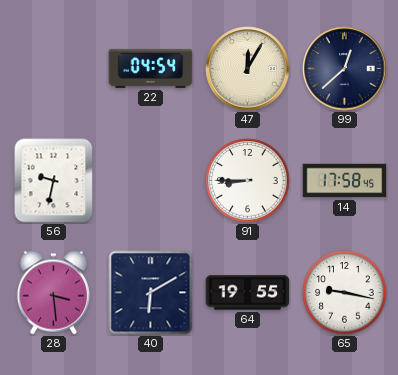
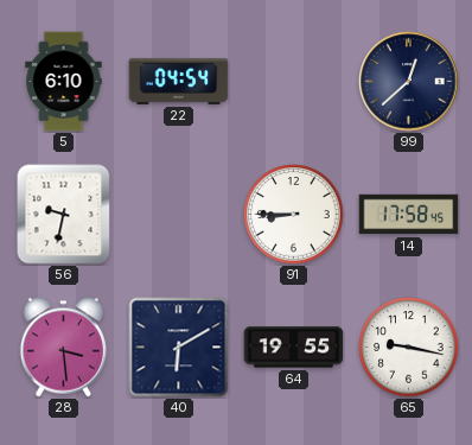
5: none -> 6:10
47: 12:05 -> none
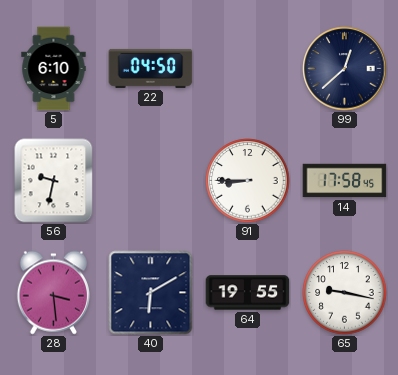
22: 04:54 -> 04:50
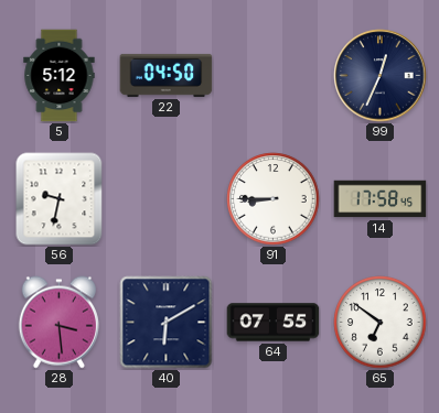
5: 6:10 -> 5:12
99: 12:38 -> 12:34
64: 19:55 -> 07:55
65: 9:17 -> 6:51
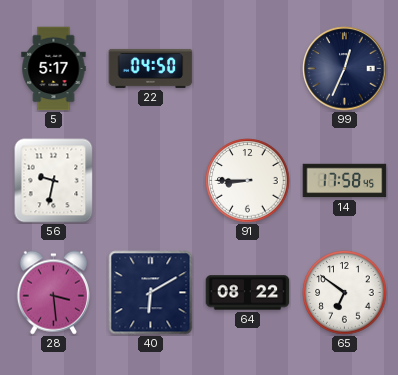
5: 5:12 -> 5:17
64: 07:55 -> 08:22
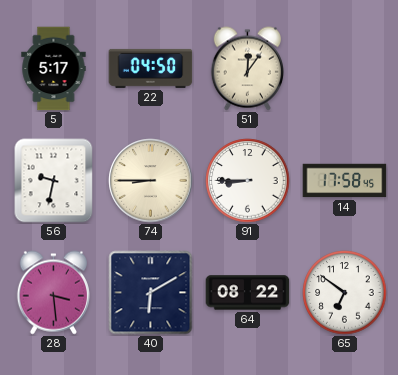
51: none -> 12:06
99: 12:34 -> none
74: none -> 8:45
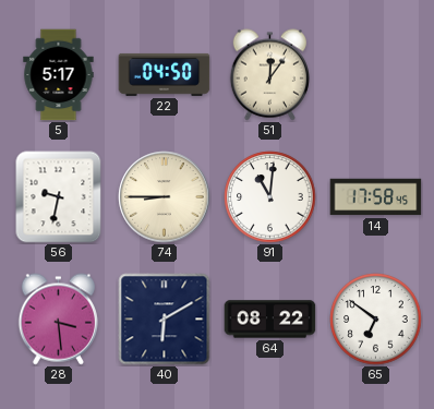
91: 8:45 -> 11:01
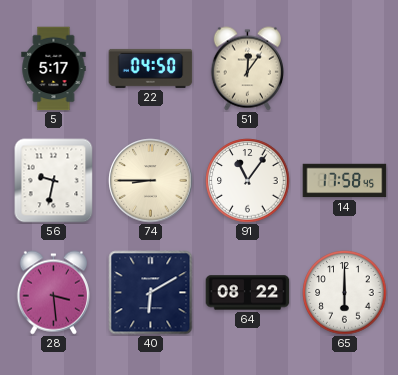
91: 11:01 -> 11:06
65: 6:51 -> 6:00
